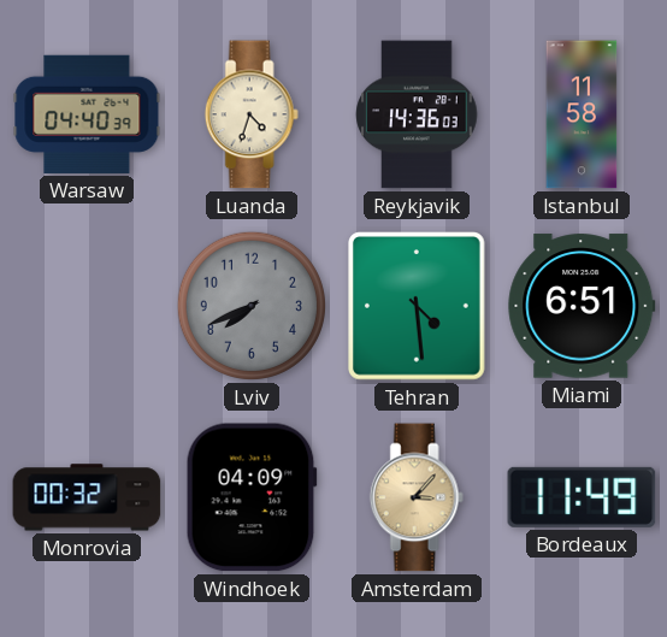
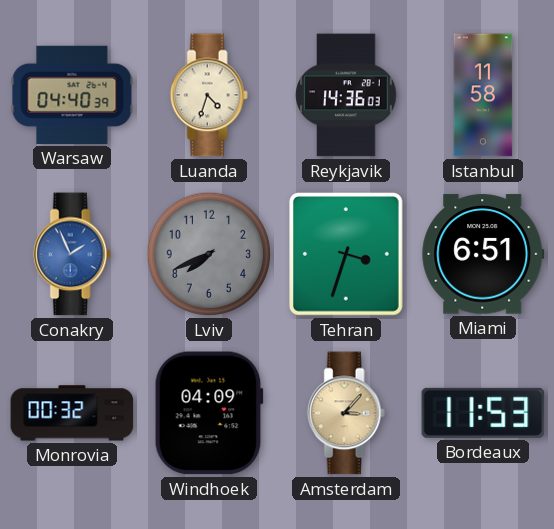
Conakry: none -> 1:56
Tehran: 4:29 -> 3:33
Bordeaux: 11:49 -> 11:53
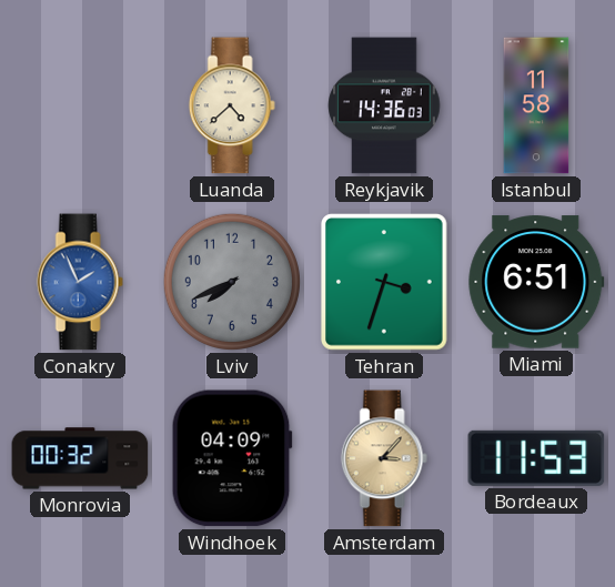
Warsaw: 04:40 -> none
Luanda: 4:33 -> 4:38
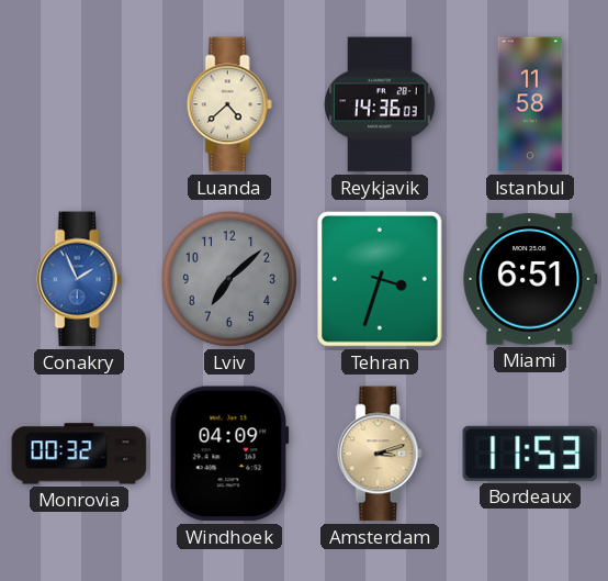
Lviv: 7:41 -> 7:08
Amsterdam: 3:07 -> 3:12
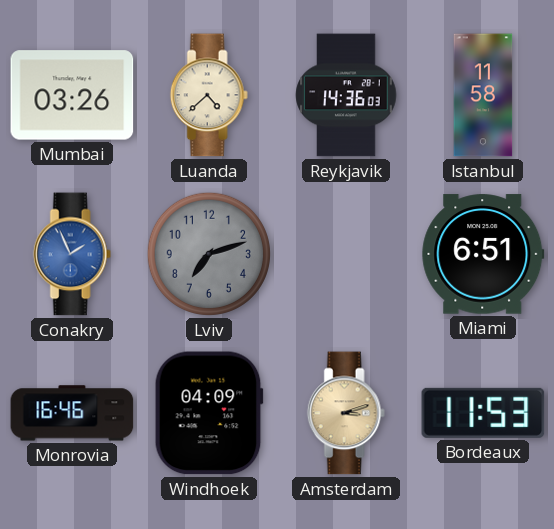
Mumbai: none -> 03:26
Lviv: 7:08 -> 7:12
Tehran: 3:33 -> none
Monrovia: 00:32 -> 16:46
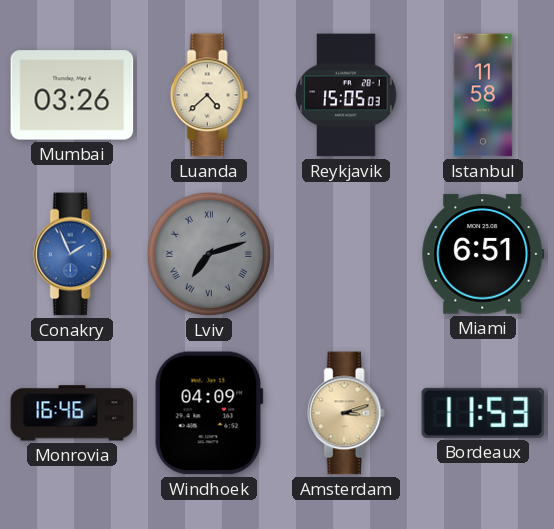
Reykjavik: 14:36 -> 15:05
Lviv numerals: Arabic -> Roman
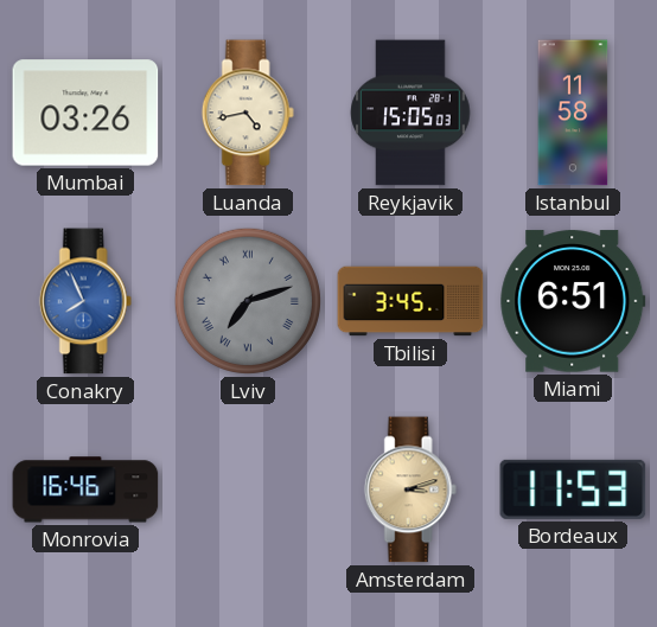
Luanda: 4:38 -> 4:43
Conakry: 1:56 -> 7:56
Tbilisi: none -> 3:45
Windhoek: 04:09 -> none
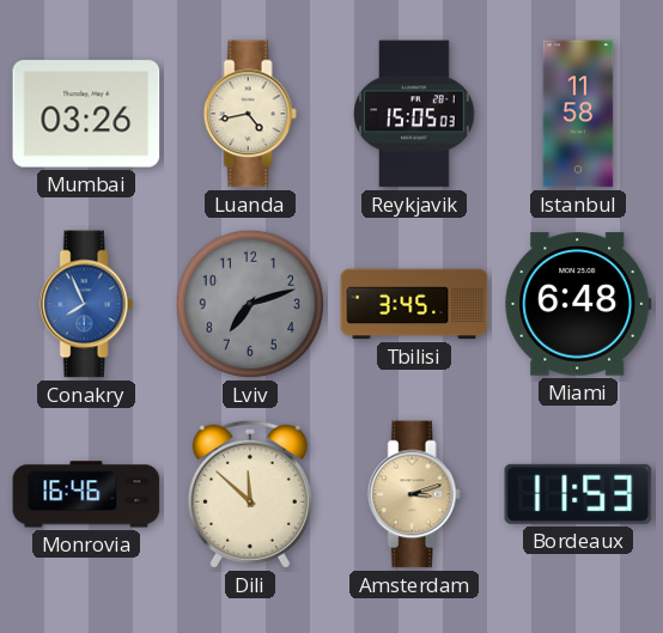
Lviv numerals: Roman -> Arabic
Miami: 6:51 -> 6:48
Dili: none -> 11:52
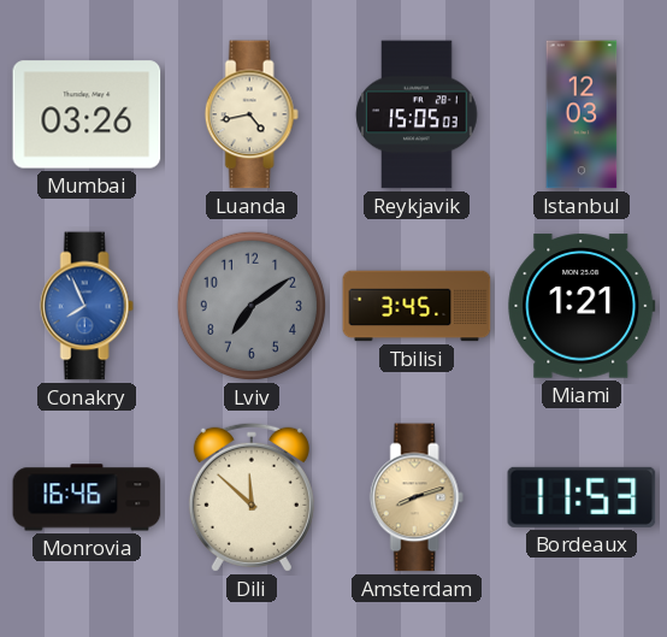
Istanbul: 11:58 -> 12:03
Lviv: 7:12 -> 7:09
Miami: 6:48 -> 1:21
Amsterdam: 3:12 -> 8:12
